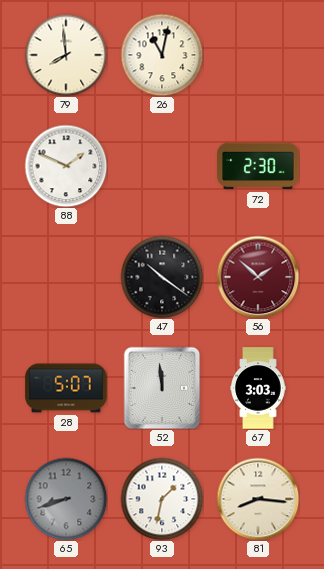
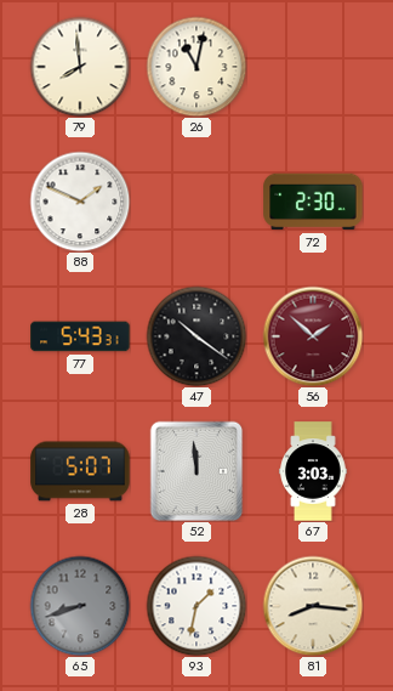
77: none -> 5:43
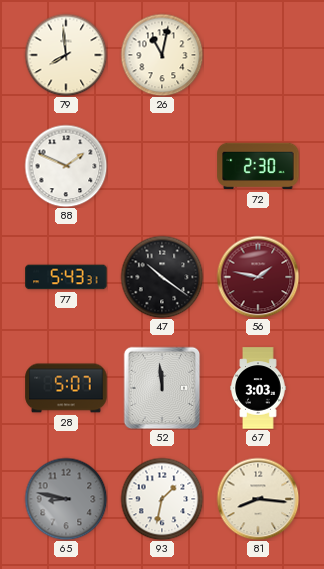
56: 1:52 -> 1:47
65: 8:42 -> 8:47
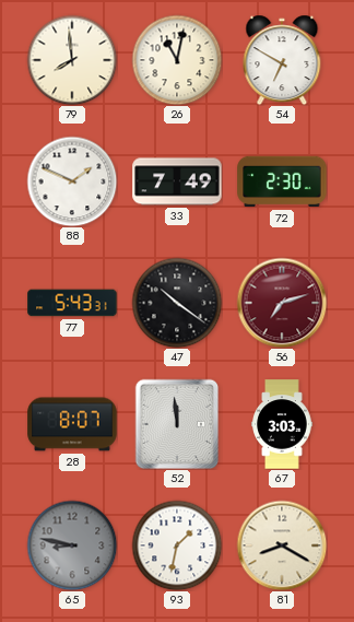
54: none -> 6:50
33: none -> 7:49
56: 1:47 -> 7:12
28: 5:07 -> 8:07
81: 8:16 -> 8:20
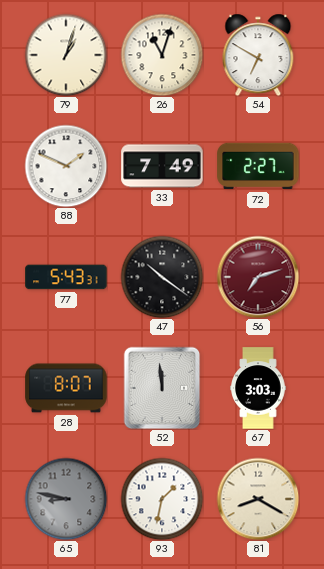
79: 7:59 -> 1:03
26: 11:02 -> 11:03
72: 2:30 -> 2:27
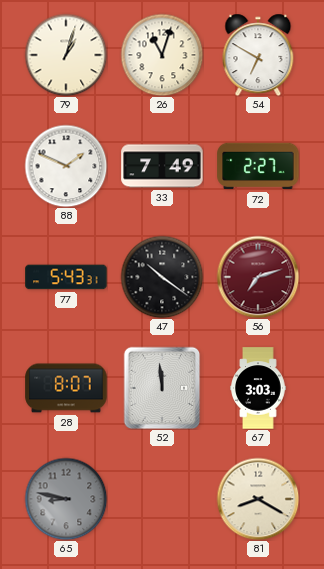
93: 1:32 -> none
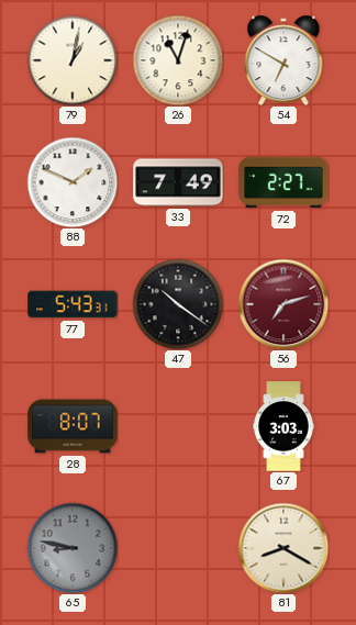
79: 1:03 -> 1:02
52: 11:59 -> none
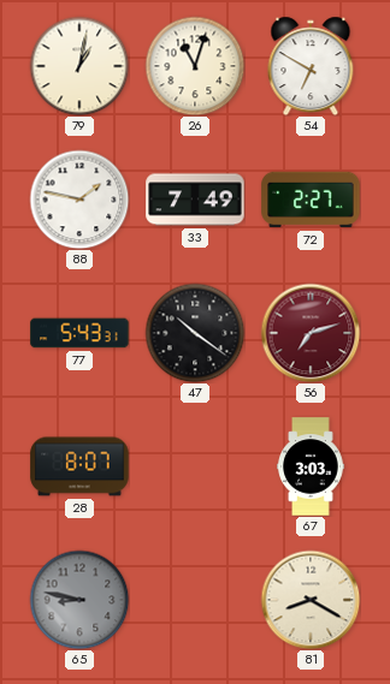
88: 1:49 -> 1:47
